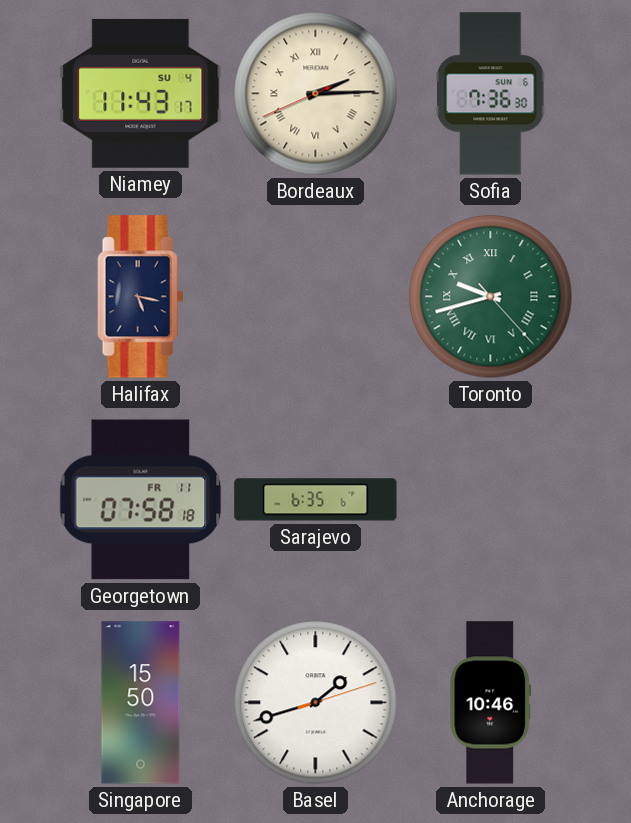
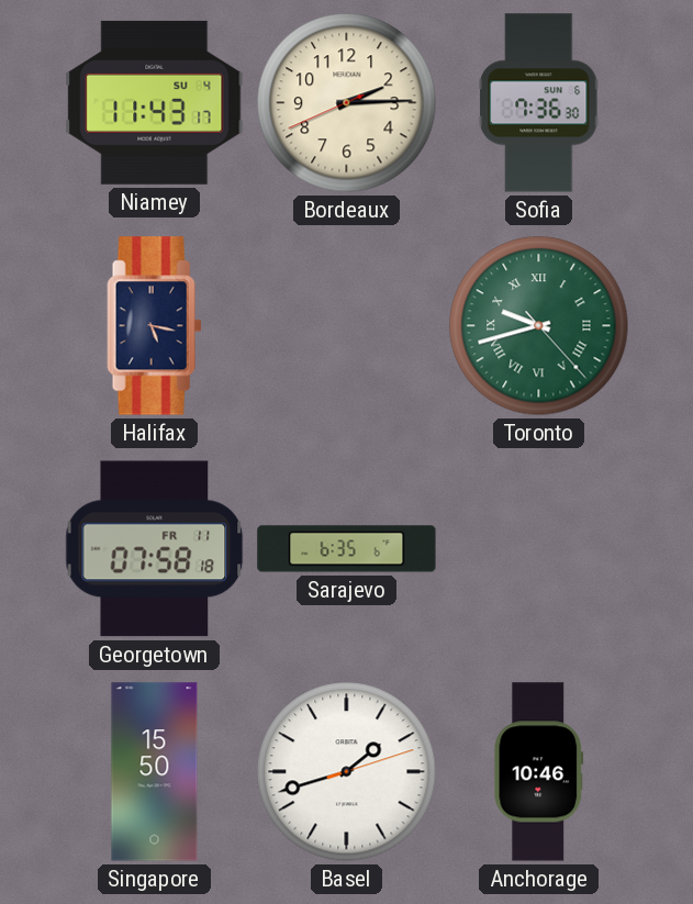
Bordeaux numerals: Roman -> Arabic
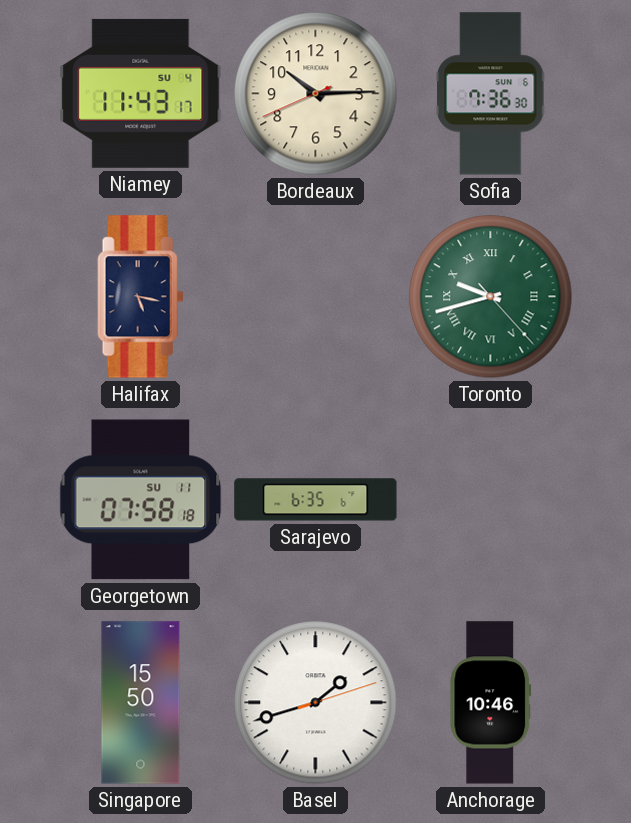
Bordeaux: 2:14 -> 10:14
Georgetown date: FR 11 -> SU 11
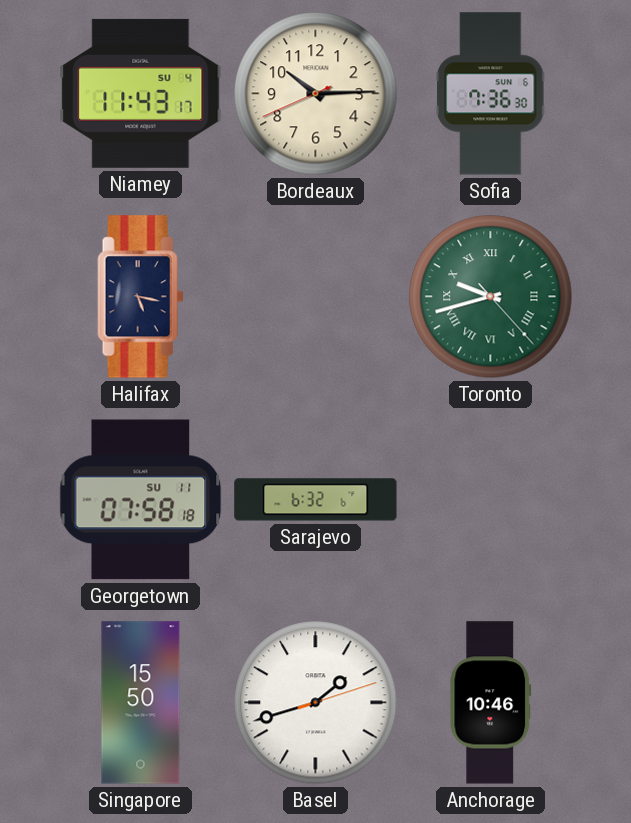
Sarajevo: 6:35 -> 6:32
